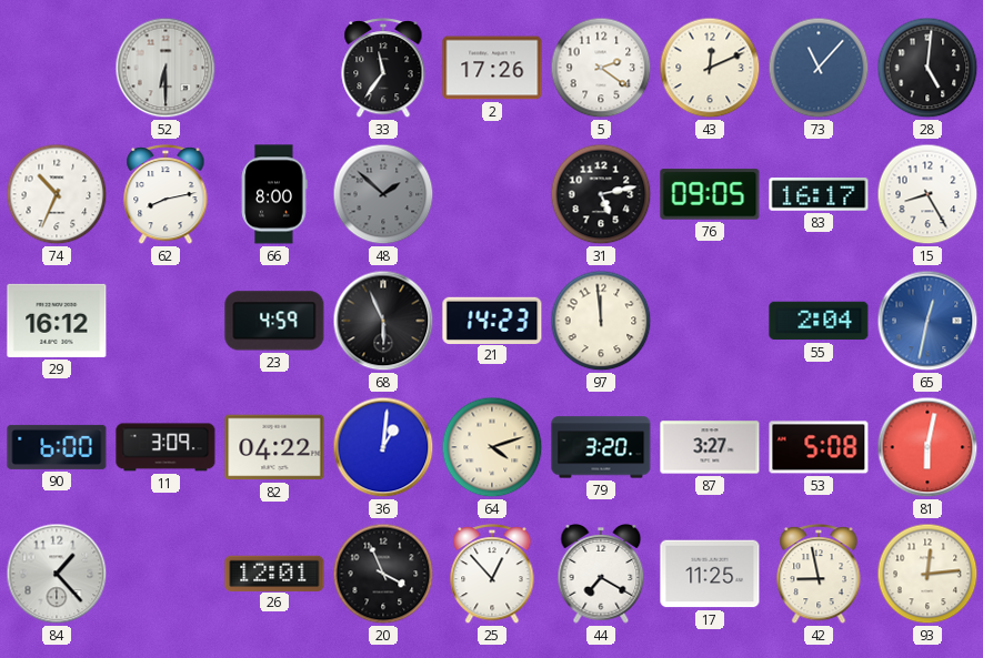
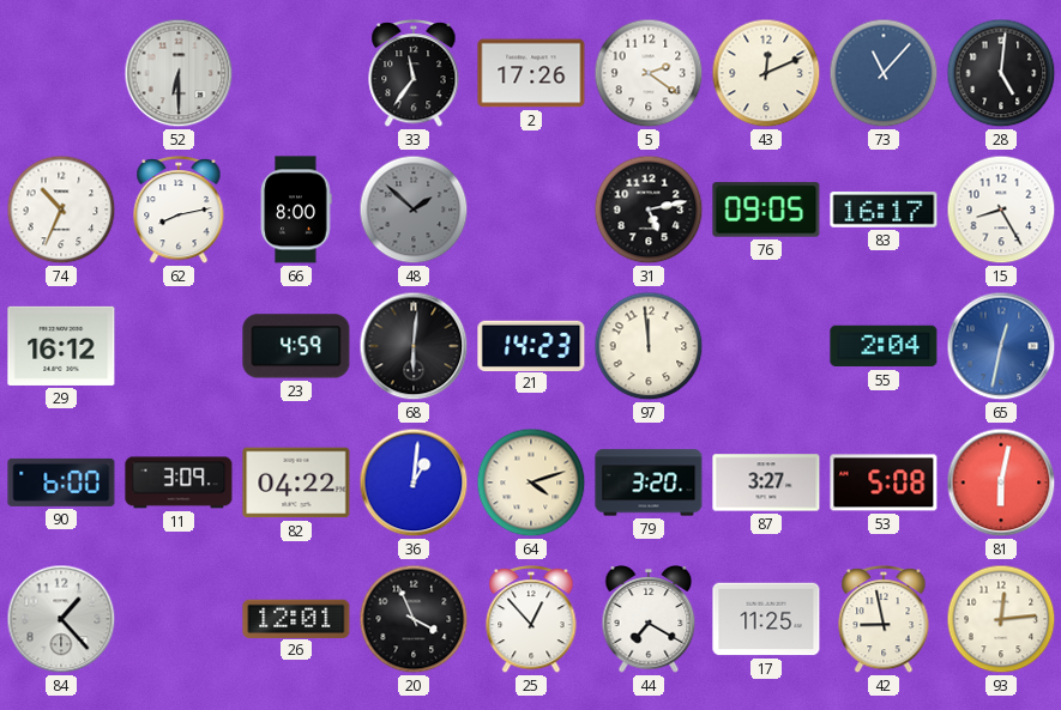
68: 5:56 -> 6:01
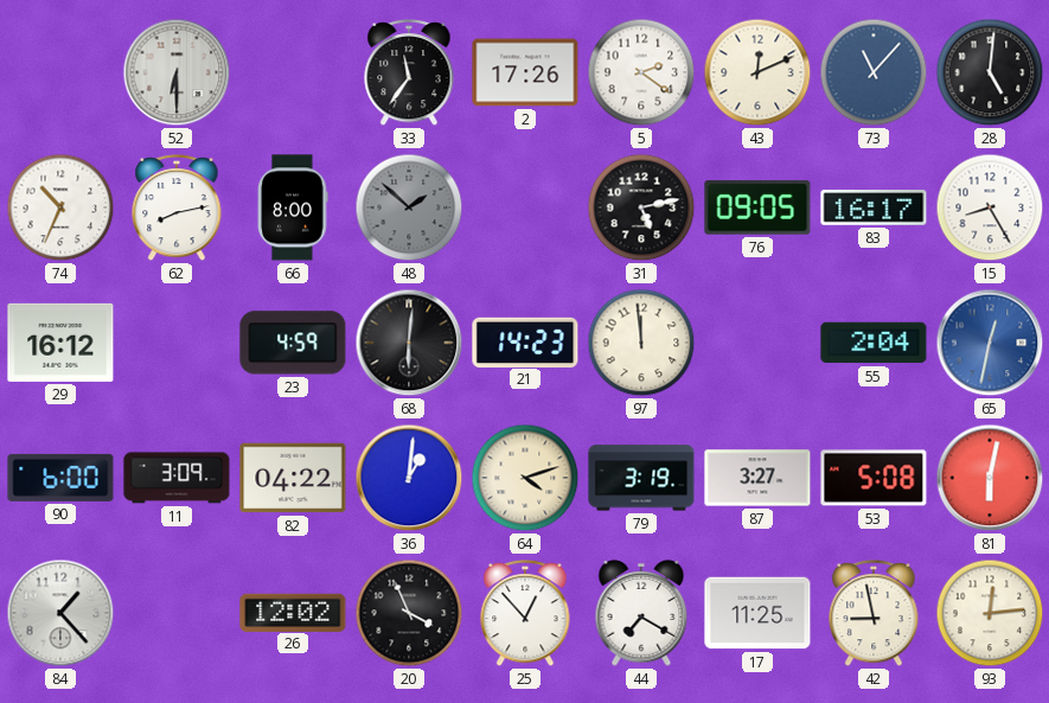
79: 3:20 -> 3:19
26: 12:01 -> 12:02
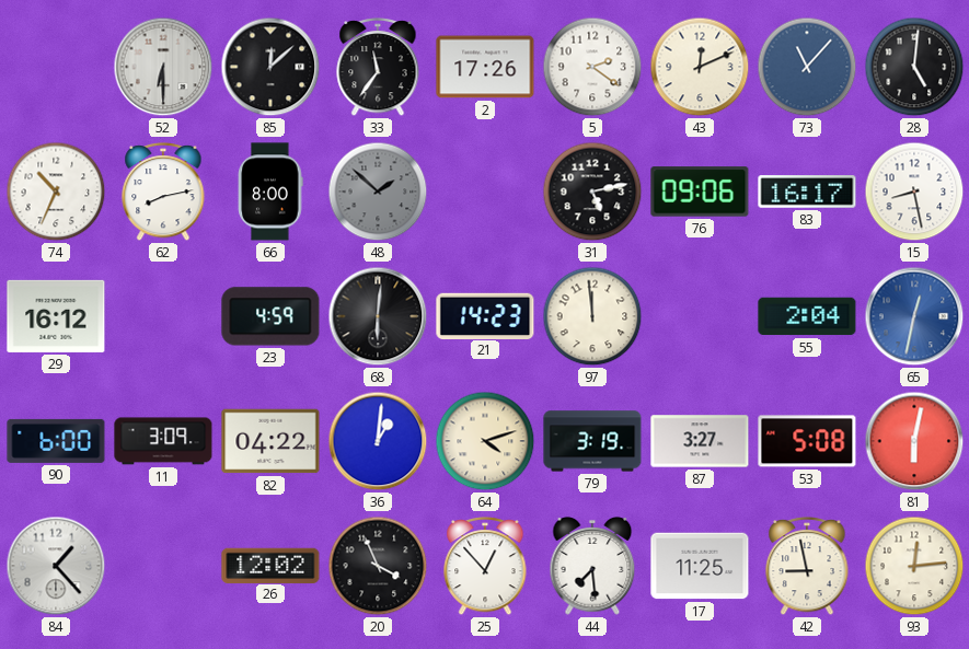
85: none -> 12:08
76: 09:05 -> 09:06
15: 8:25 -> 8:28
44: 7:20 -> 7:29
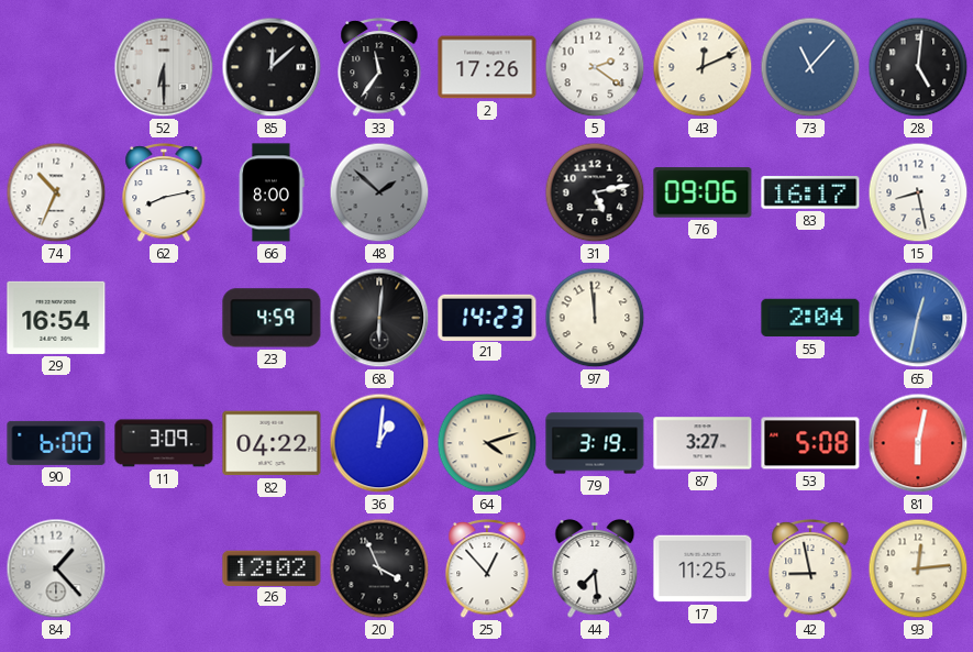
29: 16:12 -> 16:54
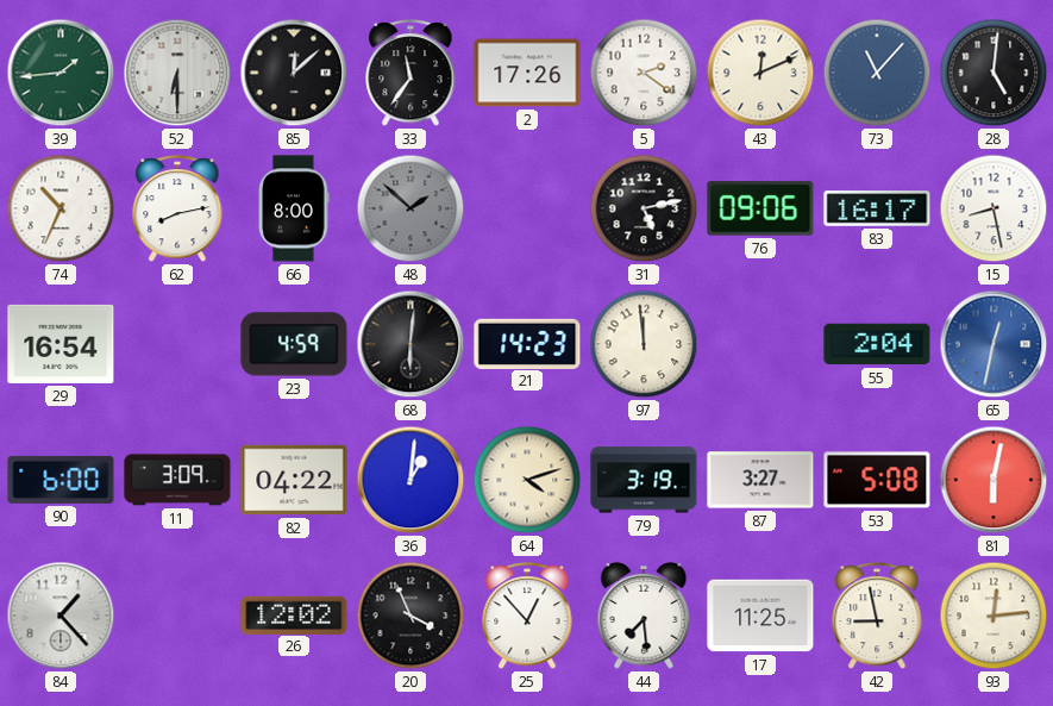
39: none -> 1:44
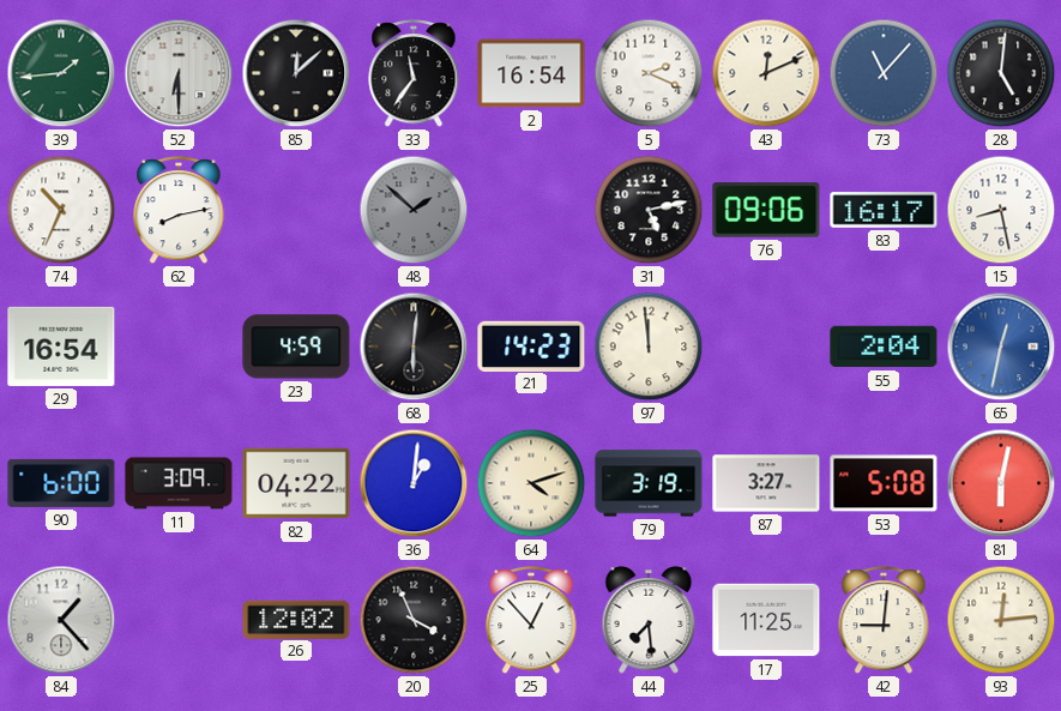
2: 17:26 -> 16:54
5: 2:21 -> 2:19
66: 8:00 -> none
42: 8:58 -> 9:01
